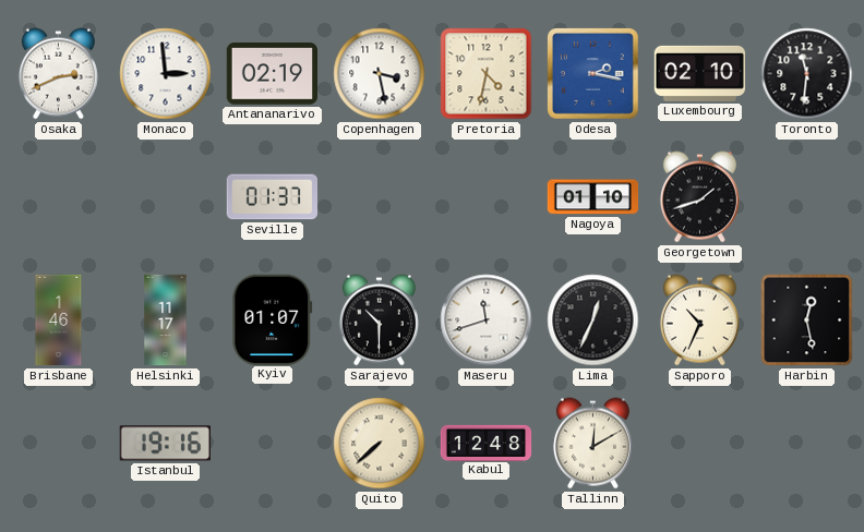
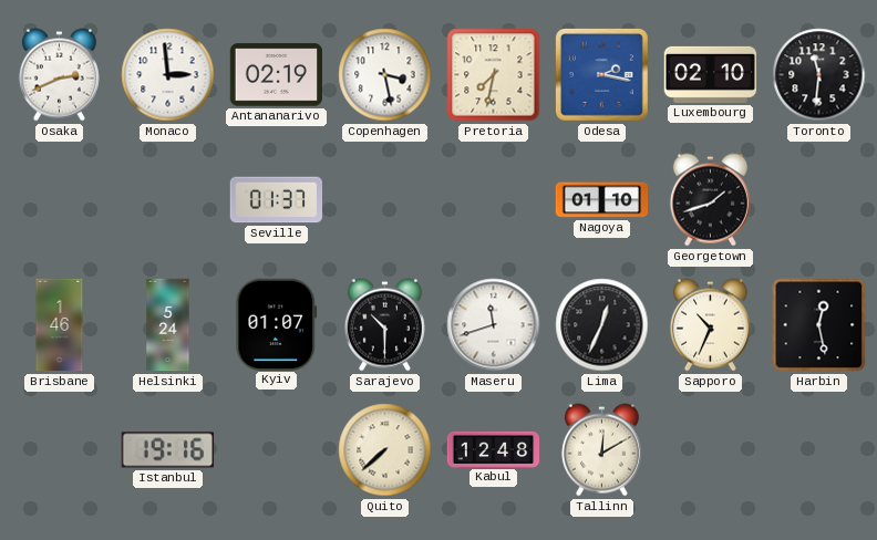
Pretoria: 4:32 -> 7:32
Helsinki: 11:17 -> 5:24
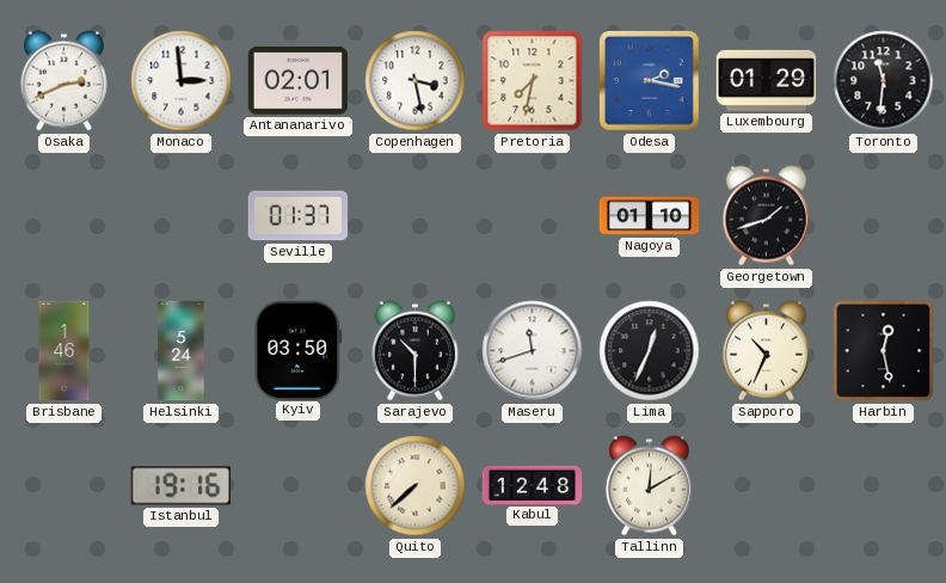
Antananarivo: 02:19 -> 02:01
Luxembourg: 02:10 -> 01:29
Kyiv: 01:07 -> 03:50
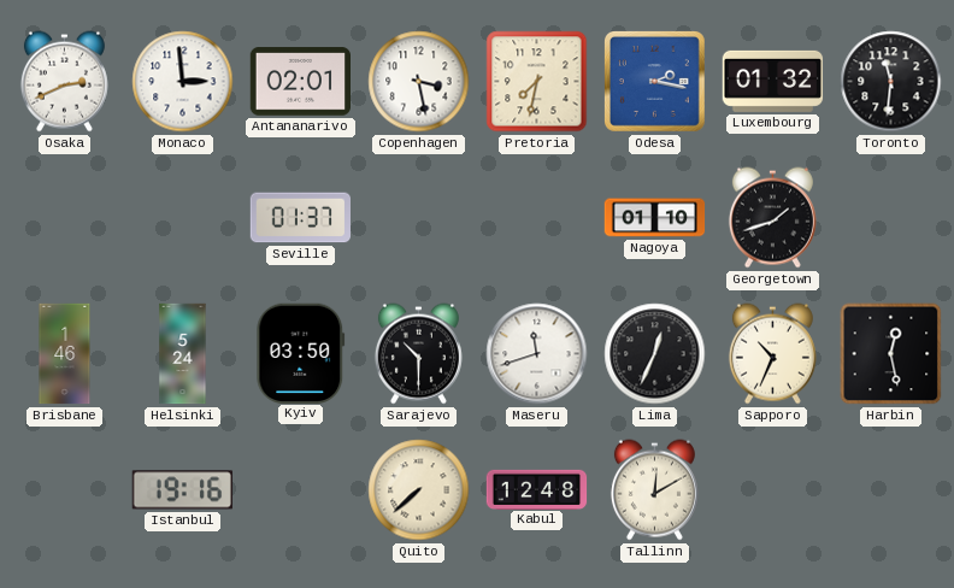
Luxembourg: 01:29 -> 01:32
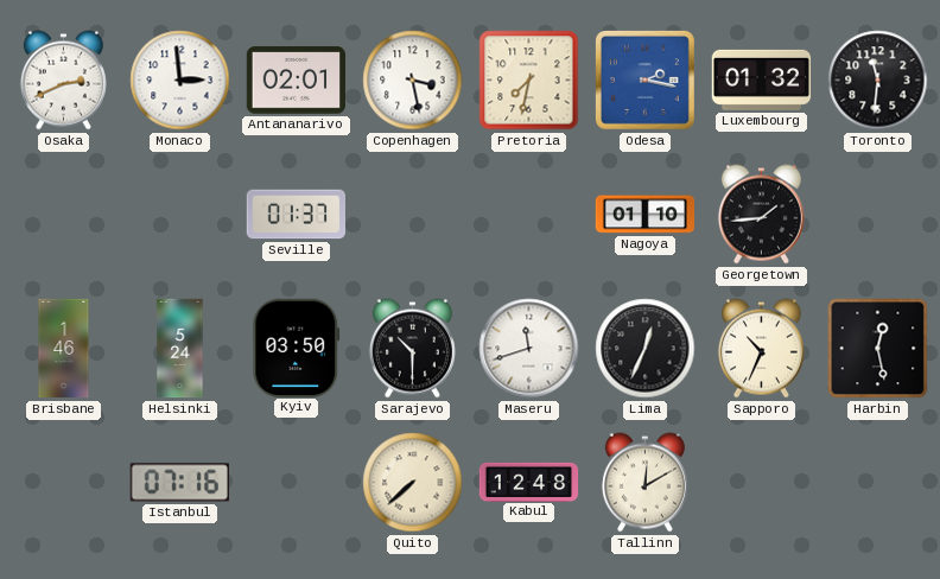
Georgetown: 1:42 -> 1:44
Istanbul: 19:16 -> 07:16
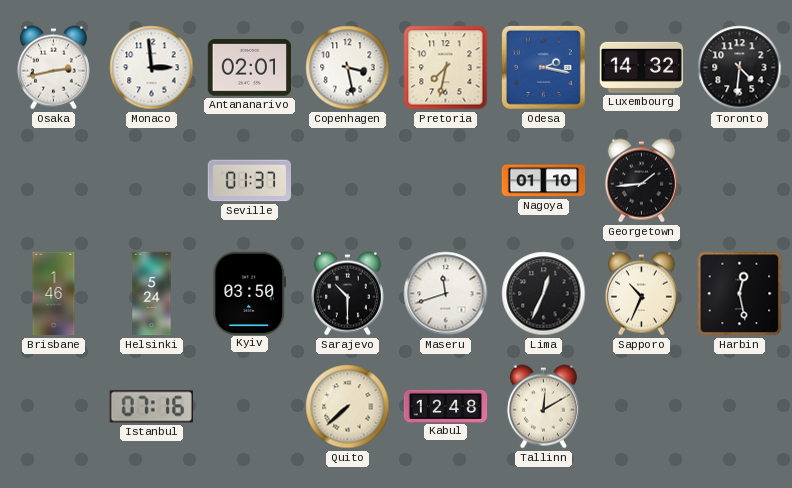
Osaka: 2:41 -> 2:43
Luxembourg: 01:32 -> 14:32
Toronto: 11:31 -> 4:31
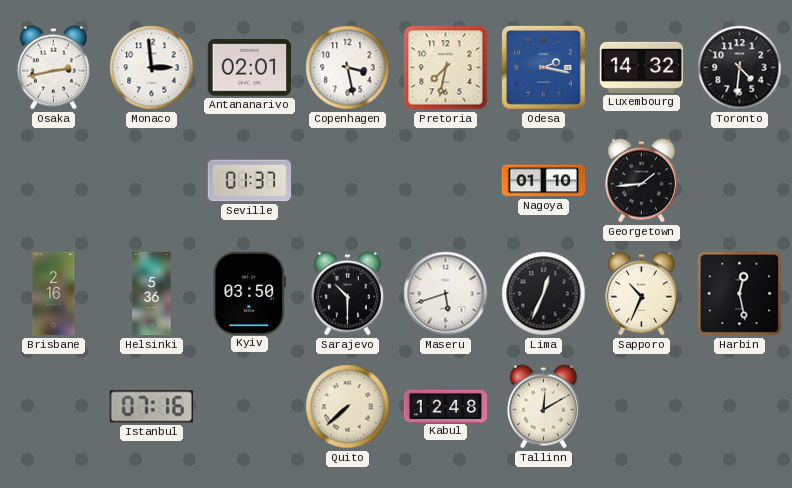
Brisbane: 1:46 -> 2:16
Helsinki: 5:24 -> 5:36
Maseru: 11:42 -> 5:42
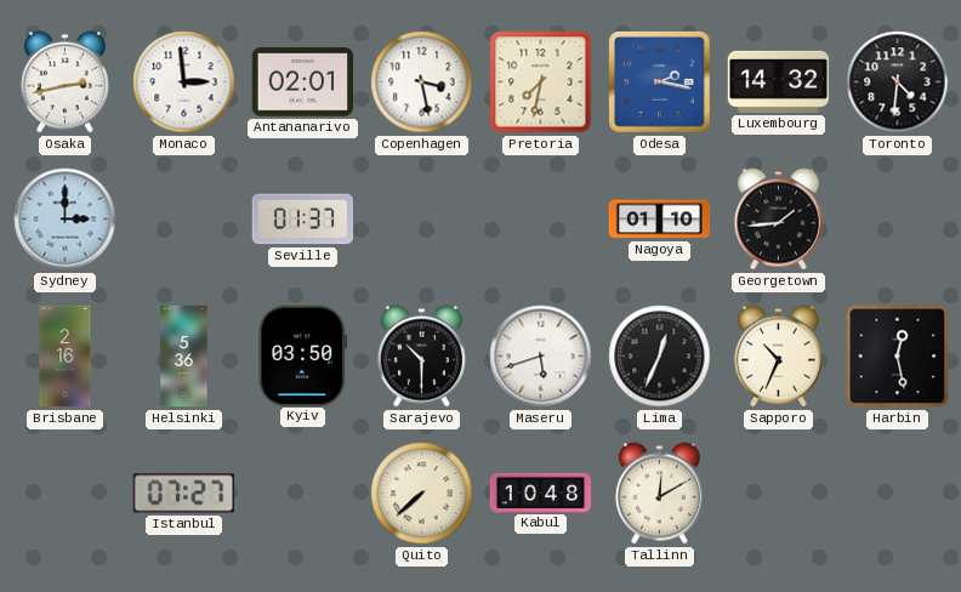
Sydney: none -> 3:00
Istanbul: 07:16 -> 07:27
Kabul: 12:48 -> 10:48
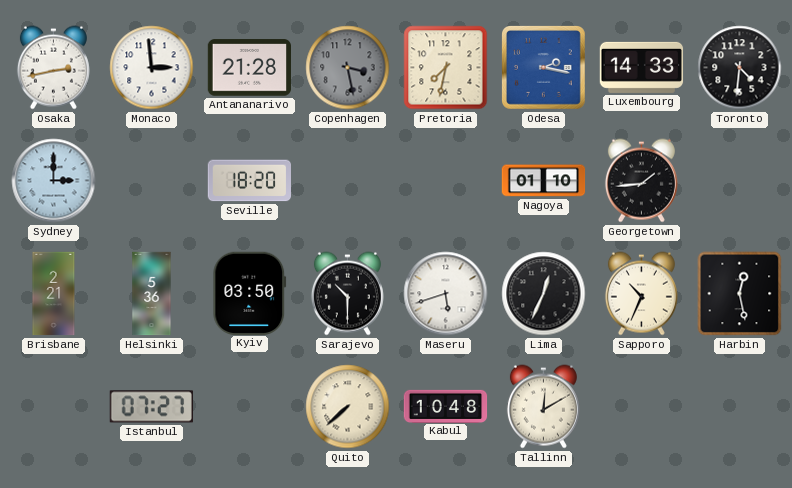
Antananarivo: 02:01 -> 21:28
Copenhagen dial: white -> grey
Luxembourg: 14:32 -> 14:33
Seville: 01:37 -> 18:20
Brisbane: 2:16 -> 2:21
